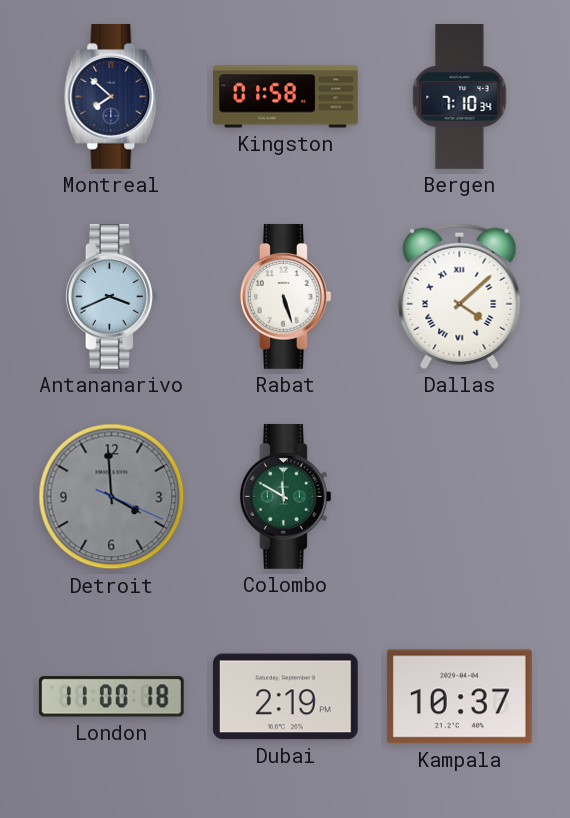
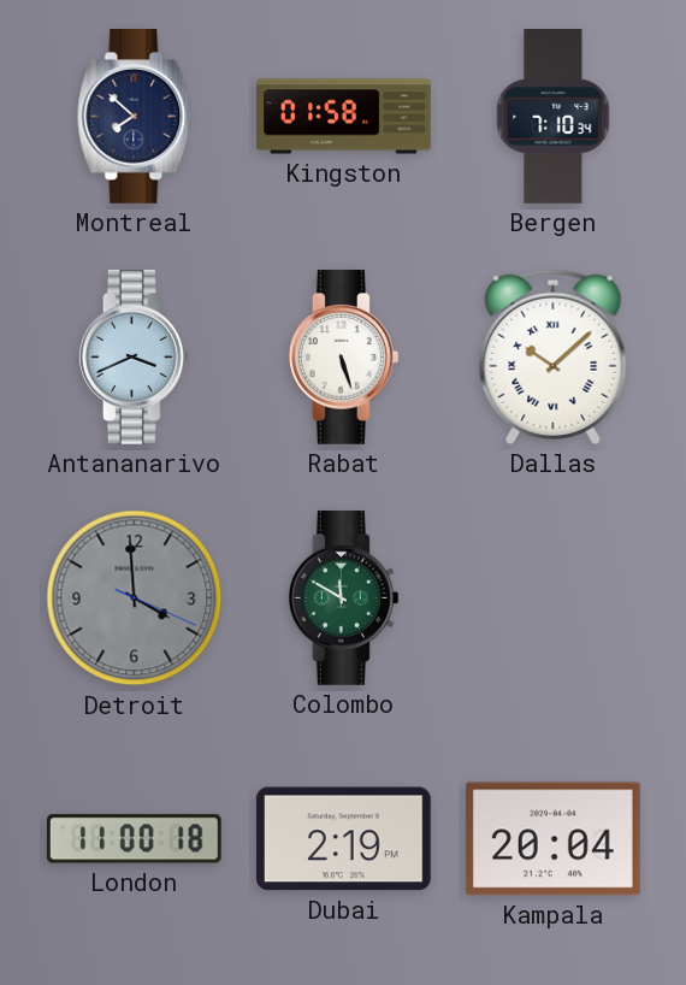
Dallas: 4:08 -> 10:08
Kampala: 10:37 -> 20:04
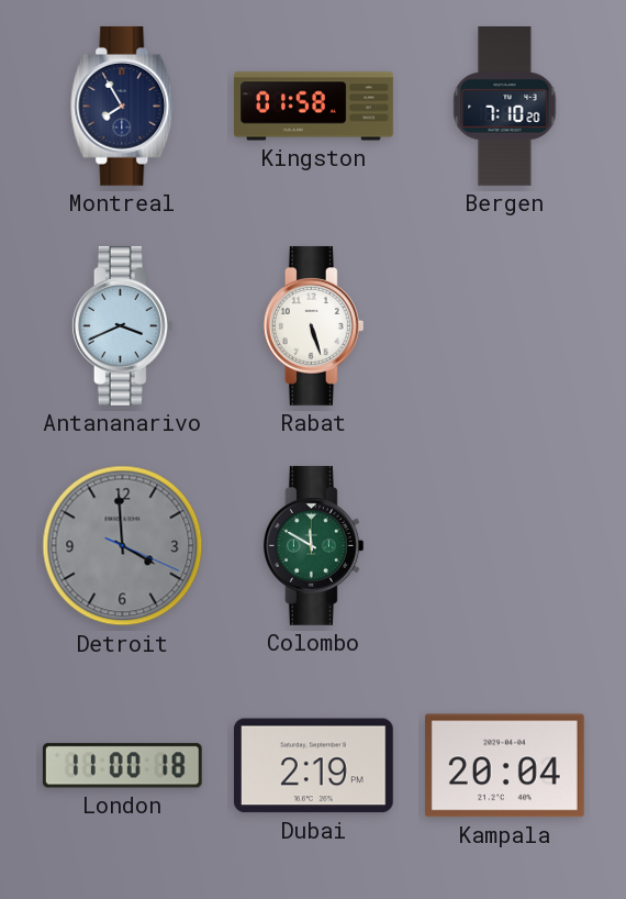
Montreal: 7:52 -> 7:55
Bergen: 7:10:34 -> 7:10:20
Dallas: 10:08 -> none
